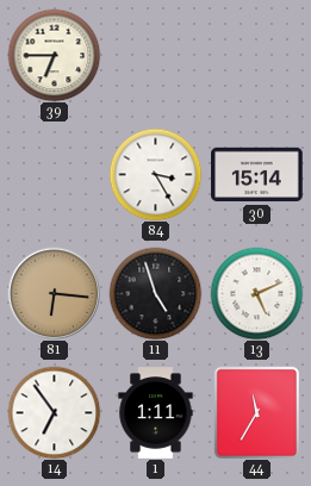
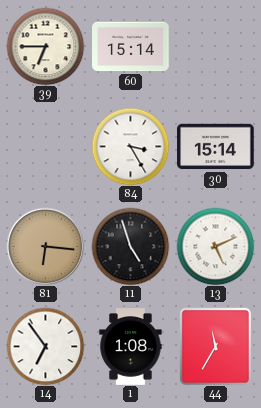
60: none -> 15:14
1: 1:11 -> 1:08
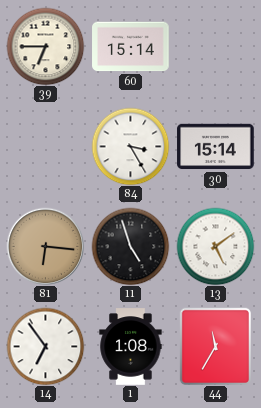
13: 5:11 -> 5:09
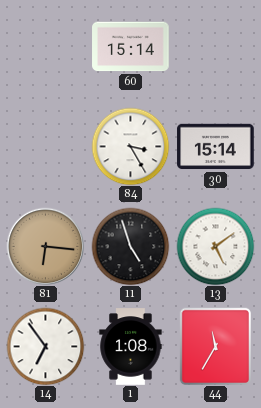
39: 6:45 -> none
